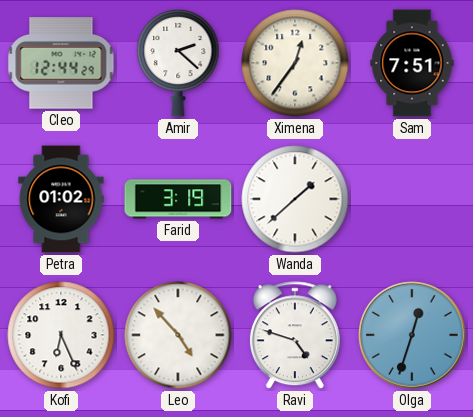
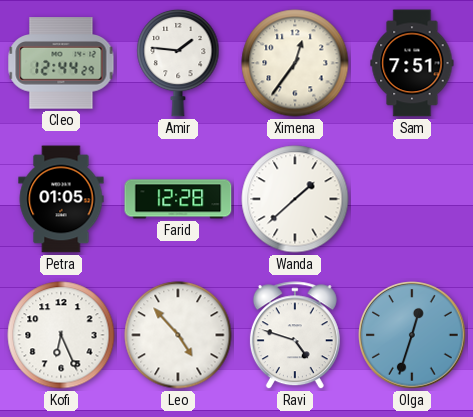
Amir: 2:22 -> 1:46
Petra: 01:02 -> 01:05
Farid: 3:19 -> 12:28
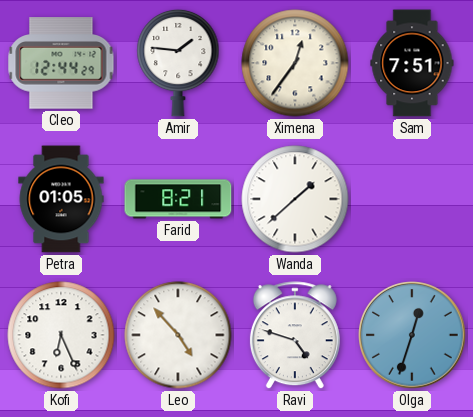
Farid: 12:28 -> 8:21
